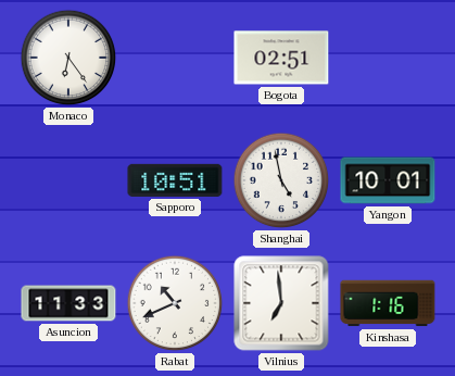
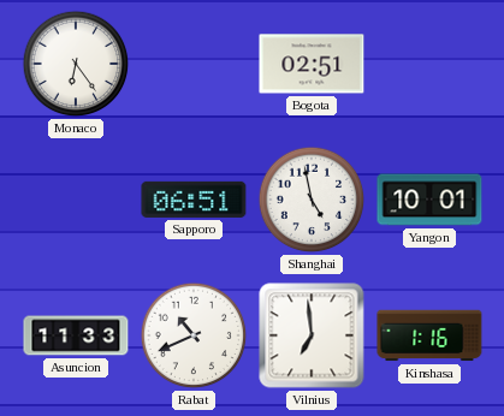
Sapporo: 10:51 -> 06:51
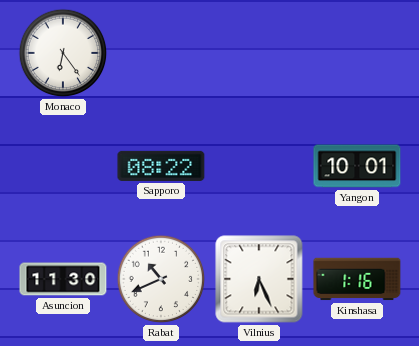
Bogota: 02:51 -> none
Sapporo: 06:51 -> 08:22
Shanghai: 4:58 -> none
Asuncion: 11:33 -> 11:30
Vilnius: 6:59 -> 6:26
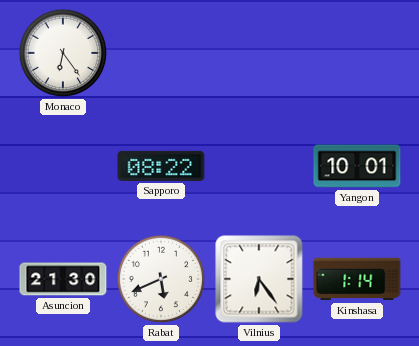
Asuncion: 11:30 -> 21:30
Rabat: 10:41 -> 5:41
Vilnius: 6:26 -> 6:24
Kinshasa: 1:16 -> 1:14
